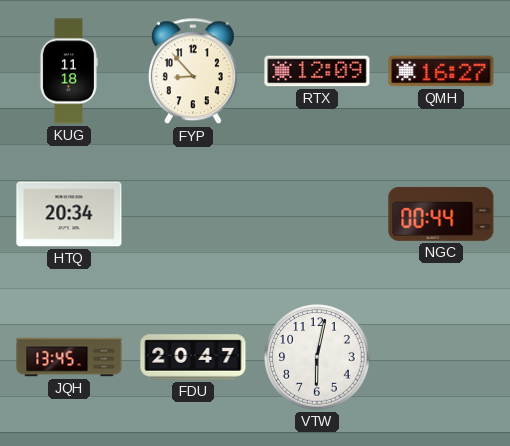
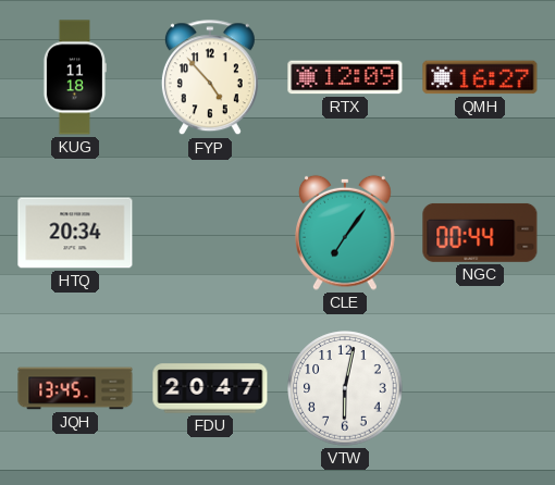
FYP: 8:53 -> 4:53
CLE: none -> 7:06
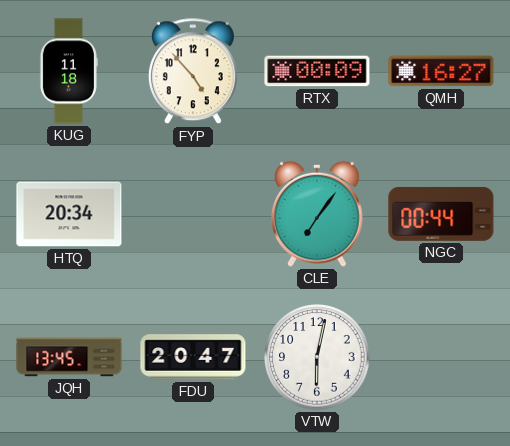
RTX: 12:09 -> 00:09
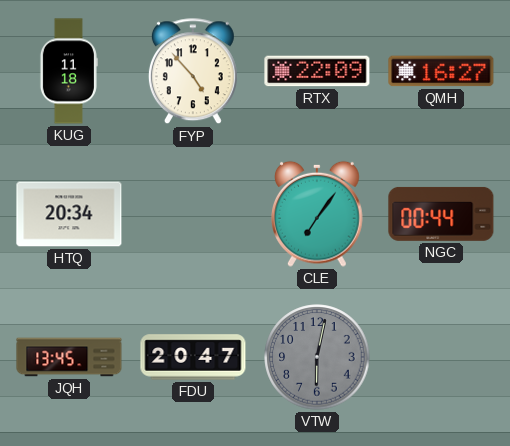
RTX: 00:09 -> 22:09
VTW dial: white -> grey
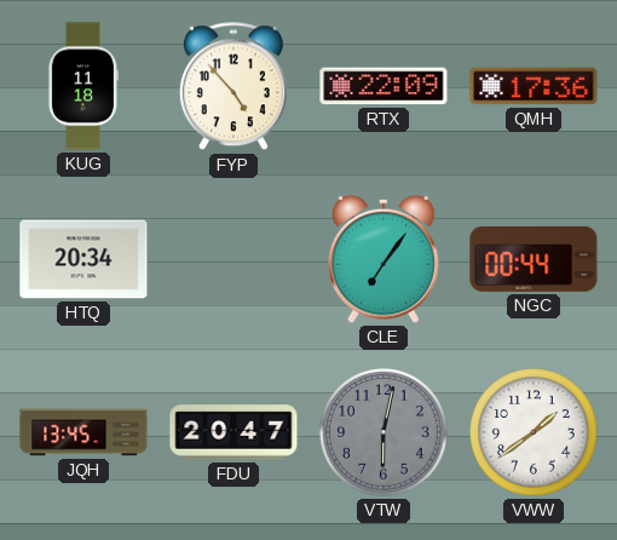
QMH: 16:27 -> 17:36
VWW: none -> 1:39
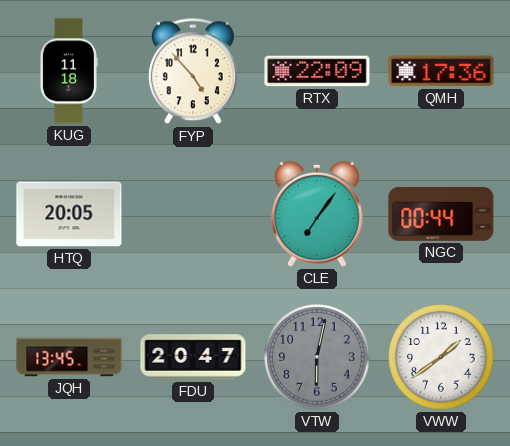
HTQ: 20:34 -> 20:05
